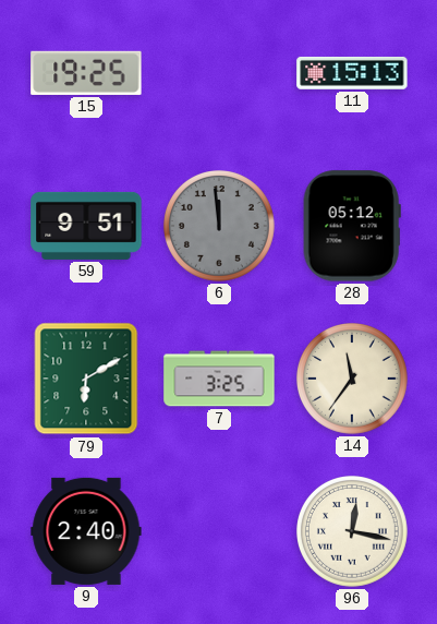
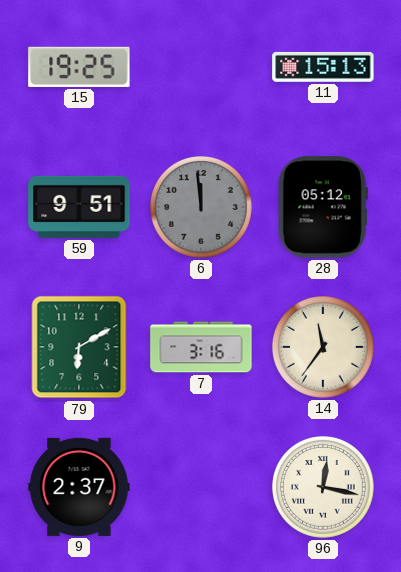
7: 3:25 -> 3:16
9: 2:40 -> 2:37
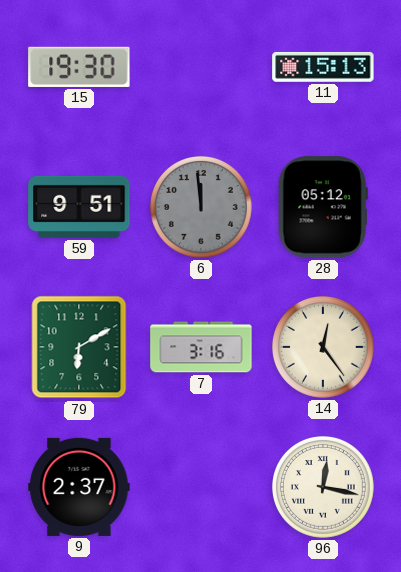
15: 19:25 -> 19:30
14: 11:36 -> 12:24
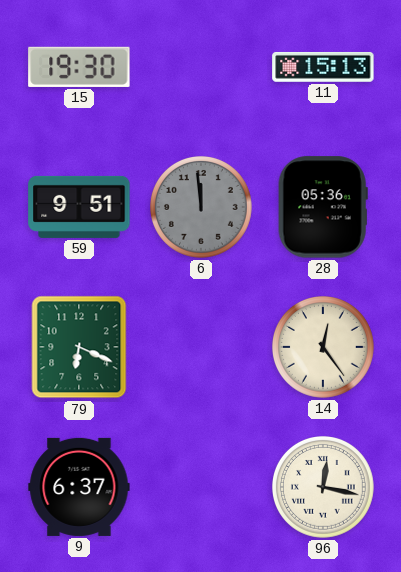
28: 05:12 -> 05:36
79: 6:10 -> 6:19
7: 3:16 -> none
9: 2:37 -> 6:37
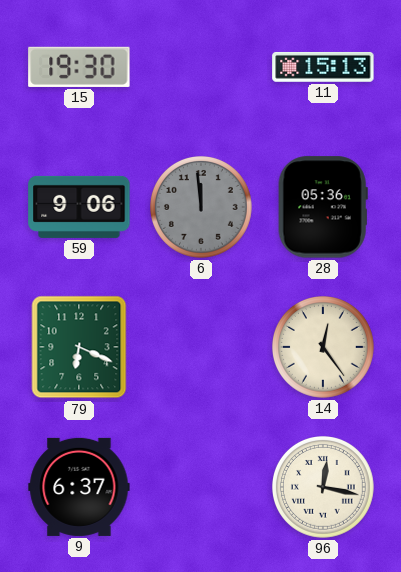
59: 9:51 -> 9:06
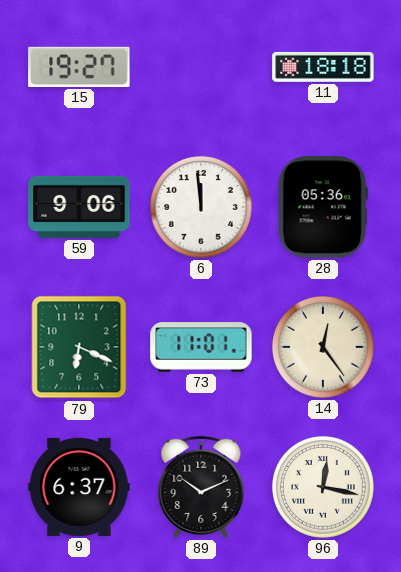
15: 19:30 -> 19:27
11: 15:13 -> 18:18
6 dial: grey -> white
73: none -> 11:01
89: none -> 10:11
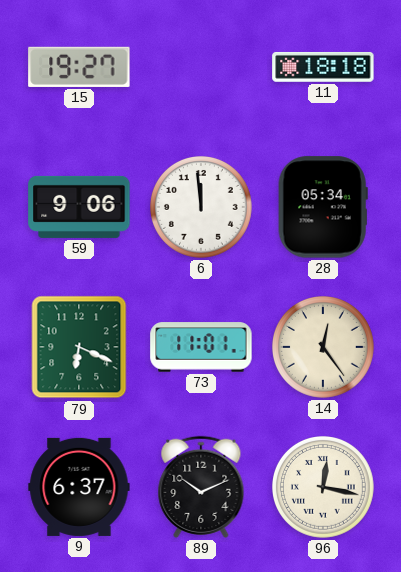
28: 05:36 -> 05:34
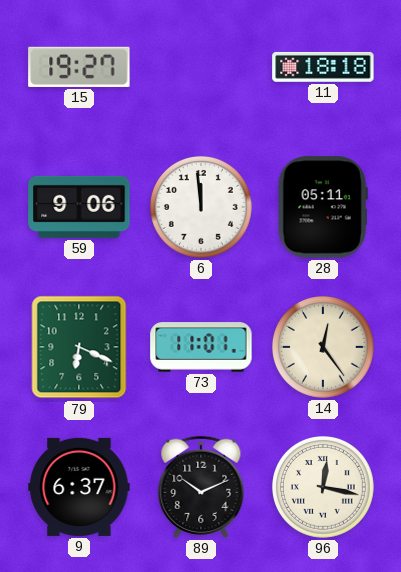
28: 05:34 -> 05:11
